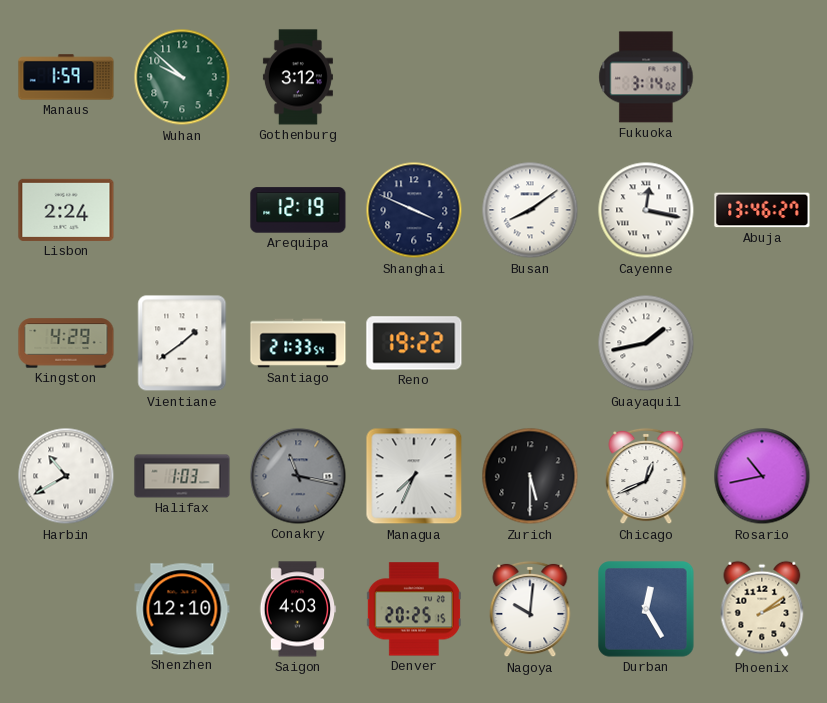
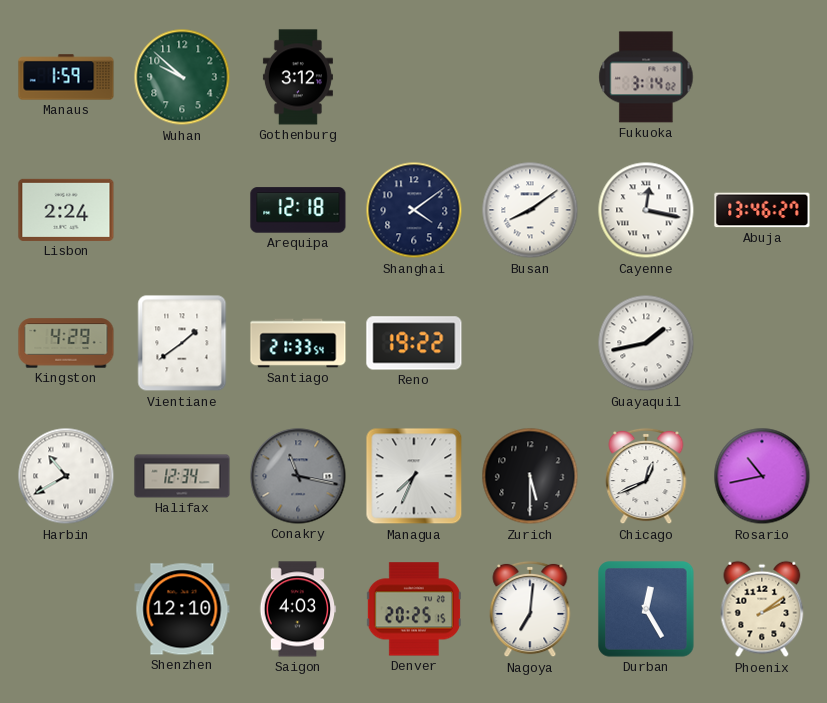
Arequipa: 12:19 -> 12:18
Shanghai: 3:49 -> 4:09
Halifax: 1:03 -> 12:34
Nagoya: 10:01 -> 7:01
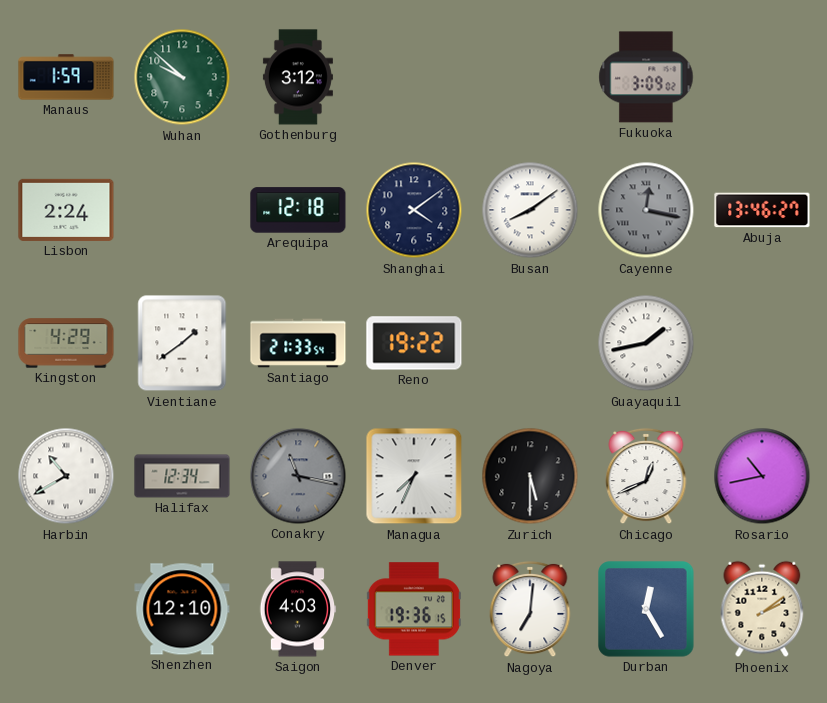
Fukuoka: 3:14 -> 3:09
Cayenne dial: white -> grey
Denver: 20:25 -> 19:36
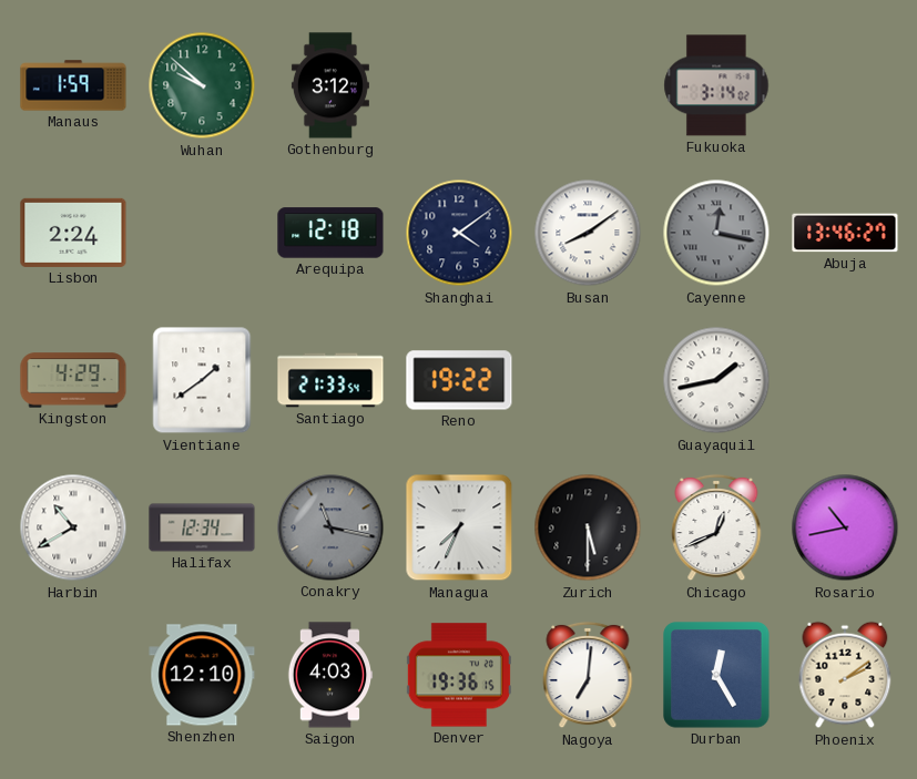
Fukuoka: 3:09 -> 3:14
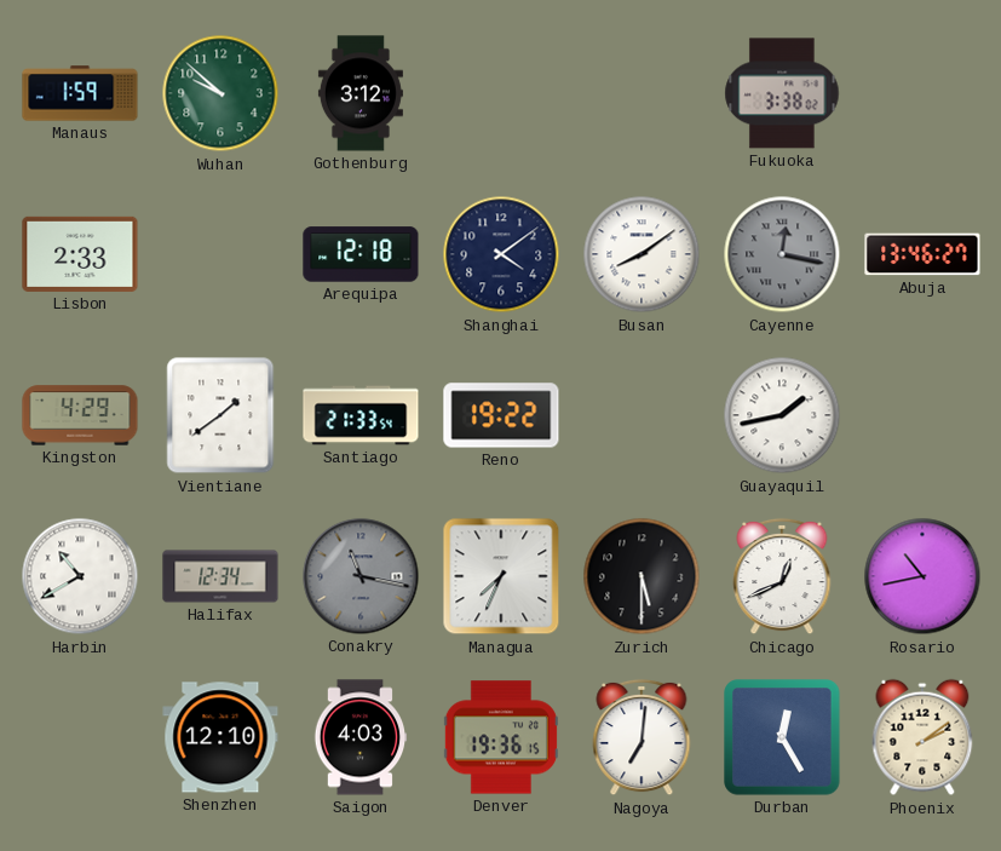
Fukuoka: 3:14 -> 3:38
Lisbon: 2:24 -> 2:33
